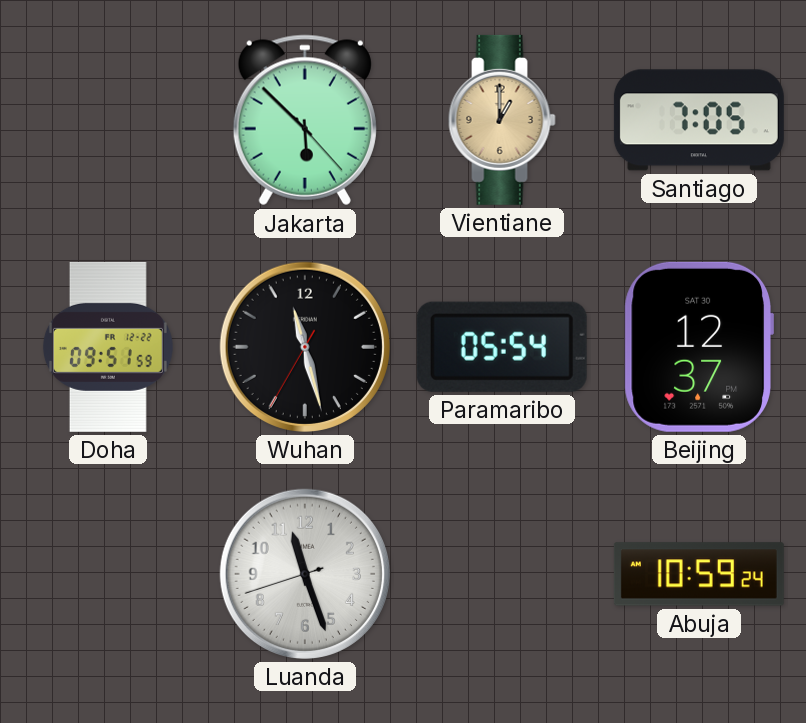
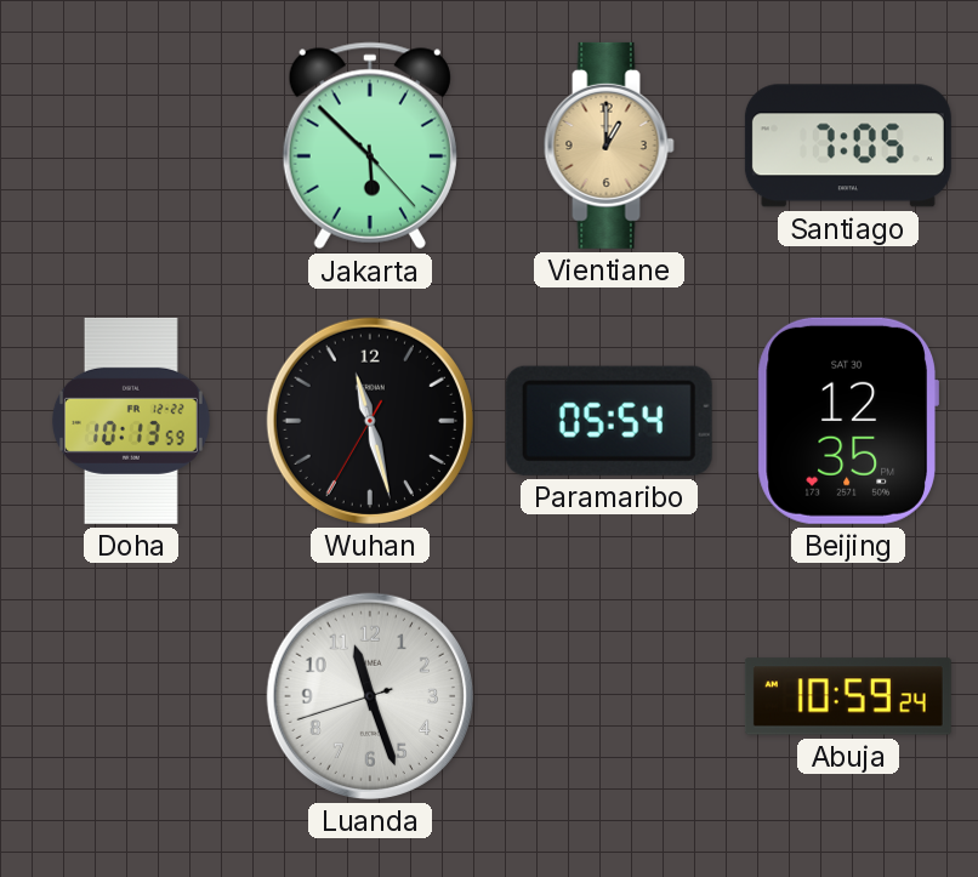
Doha: 09:51 -> 10:13
Beijing: 12:37 -> 12:35
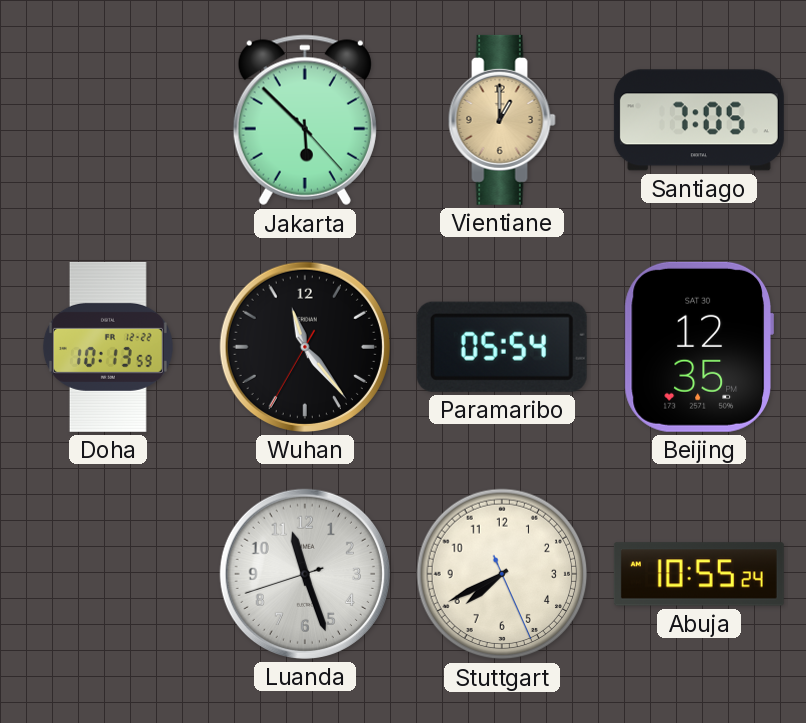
Wuhan: 11:27 -> 11:23
Stuttgart: none -> 7:40
Abuja: 10:59 -> 10:55
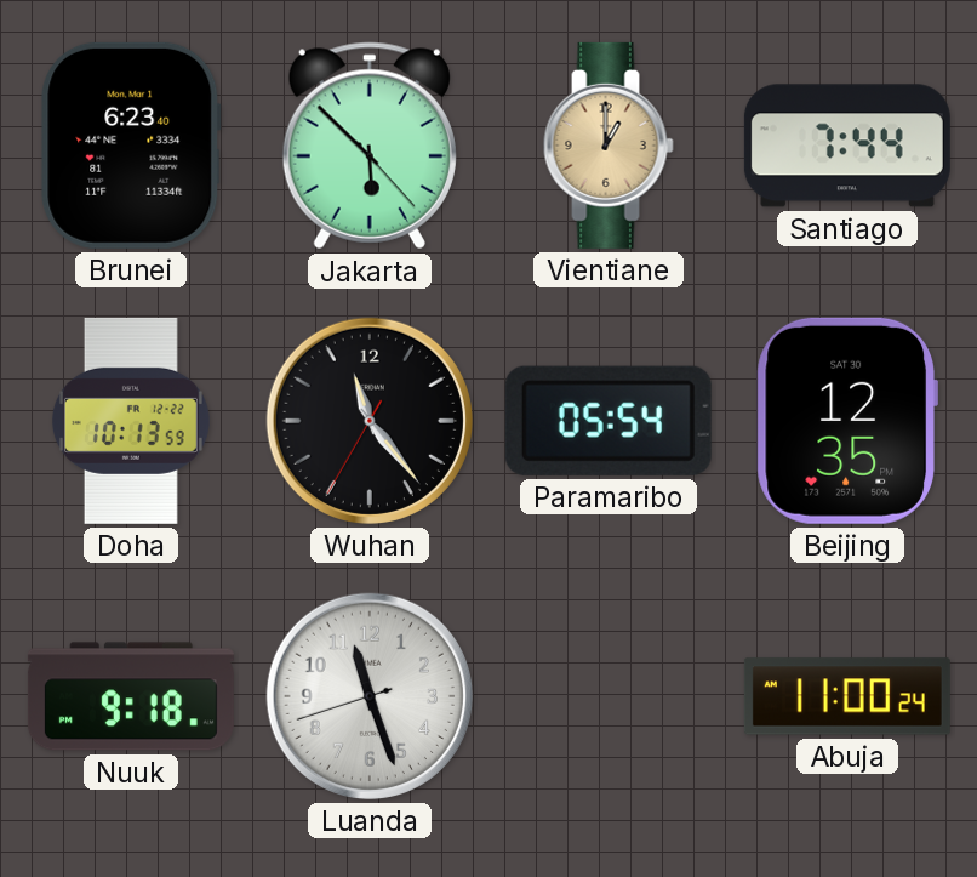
Brunei: none -> 6:23
Santiago: 7:05 -> 7:44
Nuuk: none -> 9:18
Stuttgart: 7:40 -> none
Abuja: 10:55 -> 11:00
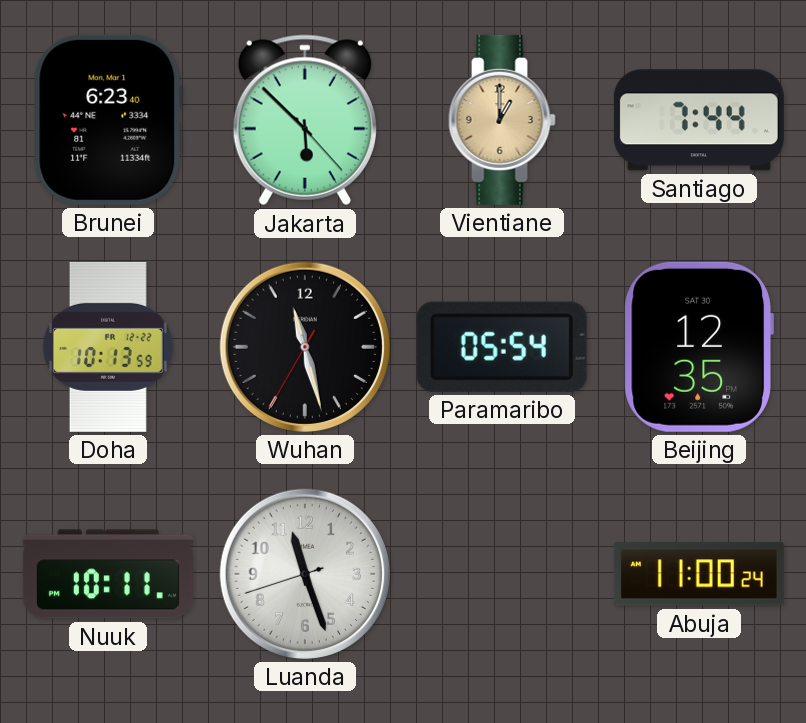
Wuhan: 11:23 -> 11:27
Nuuk: 9:18 -> 10:11
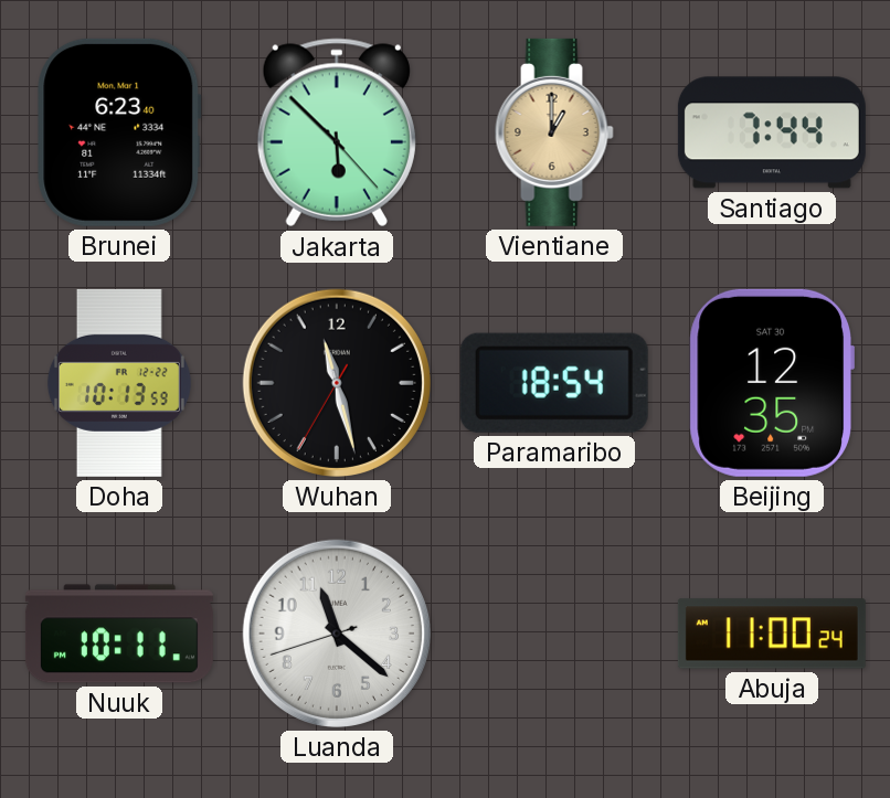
Paramaribo: 05:54 -> 18:54
Luanda: 11:26 -> 11:21
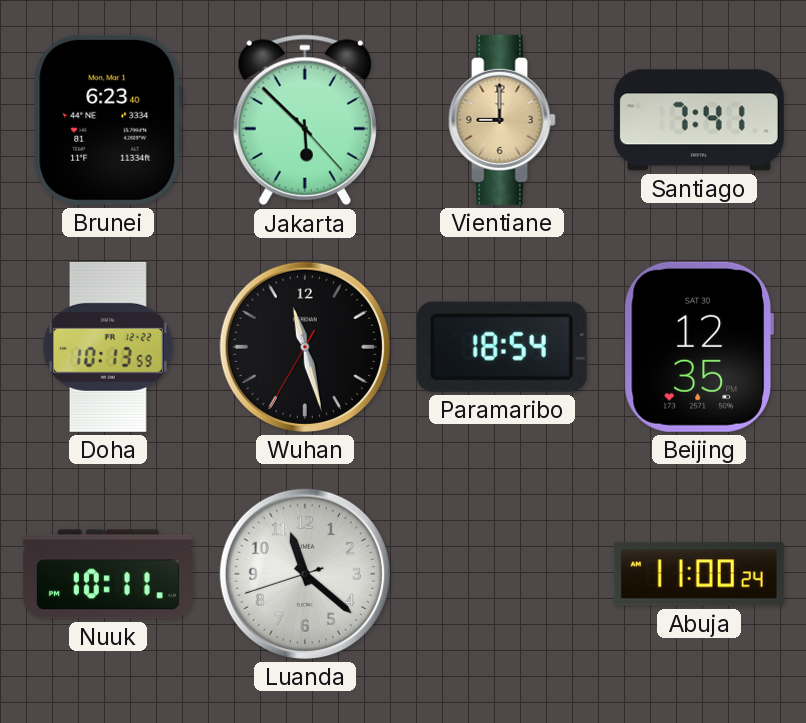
Vientiane: 1:00 -> 9:00
Santiago: 7:44 -> 7:41
